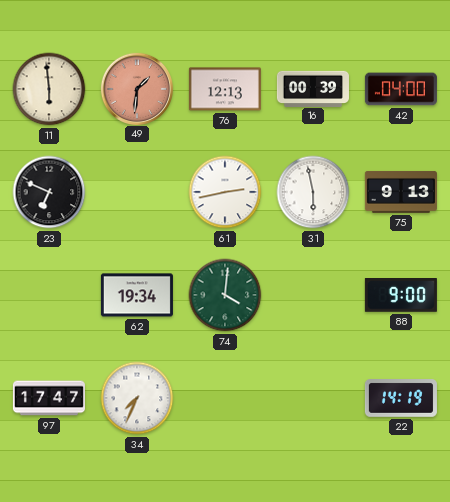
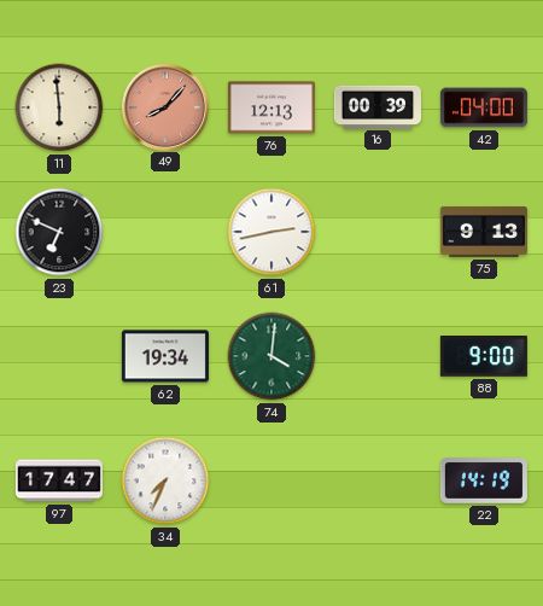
49: 1:31 -> 8:07
31: 5:58 -> none
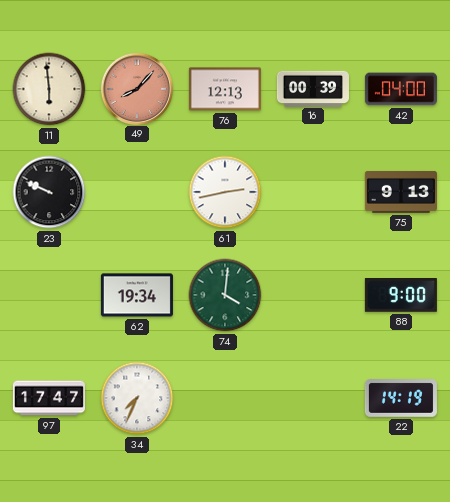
23: 6:49 -> 9:49
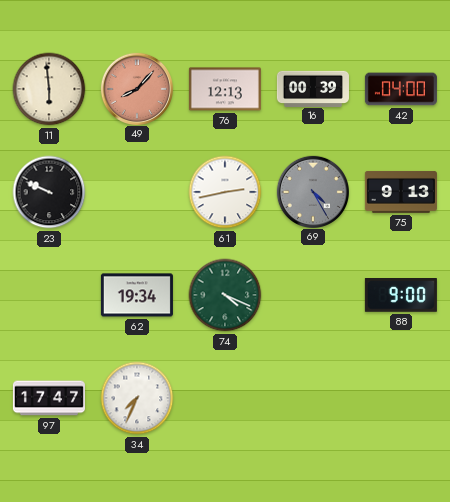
69: none -> 4:25
74: 4:01 -> 4:19
22: 14:19 -> none
